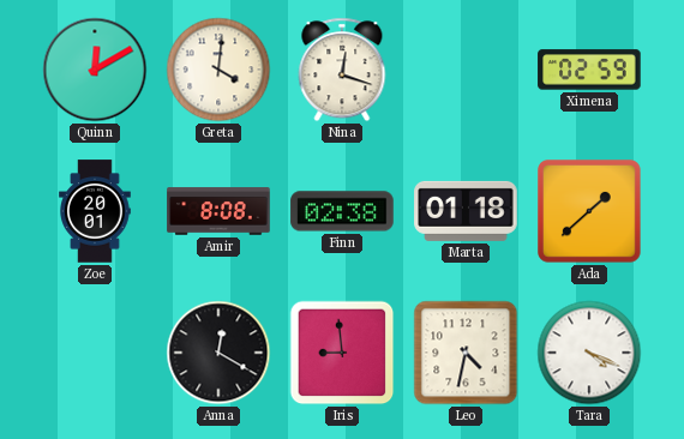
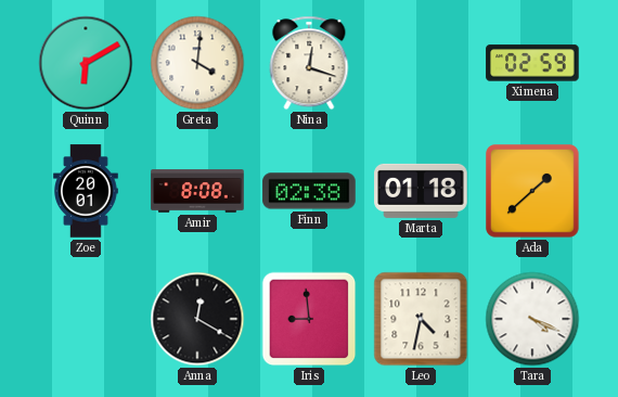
Quinn: 12:10 -> 6:10
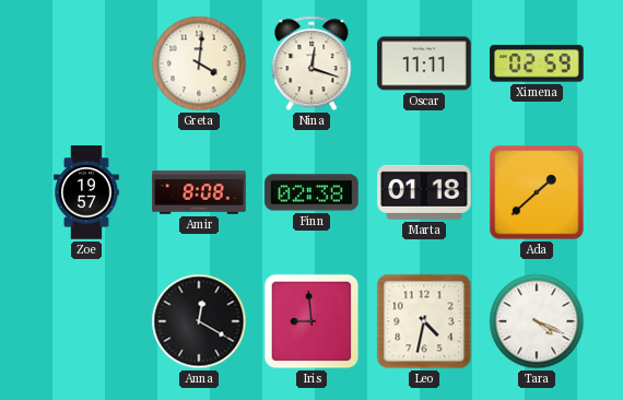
Quinn: 6:10 -> none
Oscar: none -> 11:11
Zoe: 20:01 -> 19:57
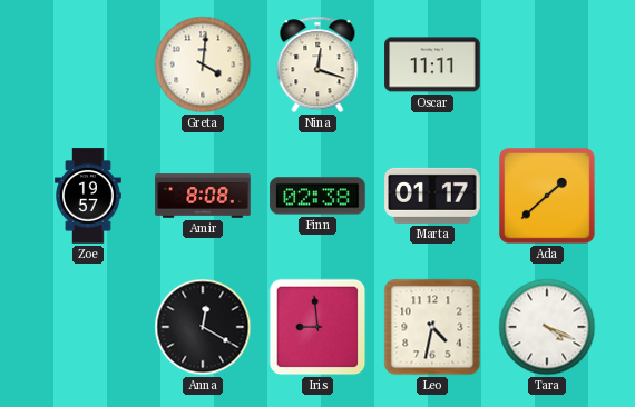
Ximena: 02:59 -> none
Marta: 01:18 -> 01:17
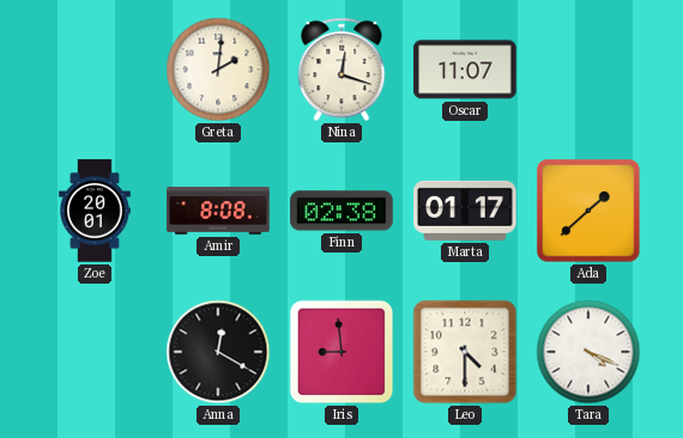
Greta: 4:01 -> 2:01
Oscar: 11:11 -> 11:07
Zoe: 19:57 -> 20:01
Leo: 4:32 -> 4:30
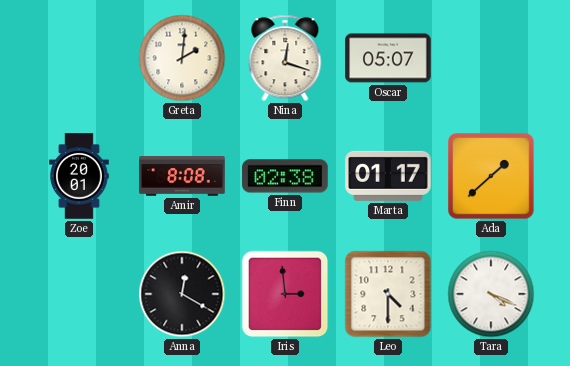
Oscar: 11:07 -> 05:07
Iris: 8:59 -> 2:59
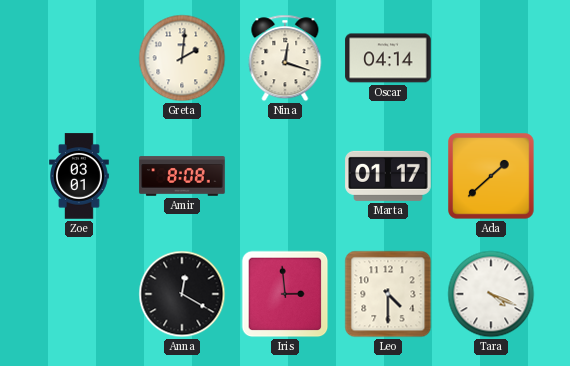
Oscar: 05:07 -> 04:14
Zoe: 20:01 -> 03:01
Finn: 02:38 -> none
